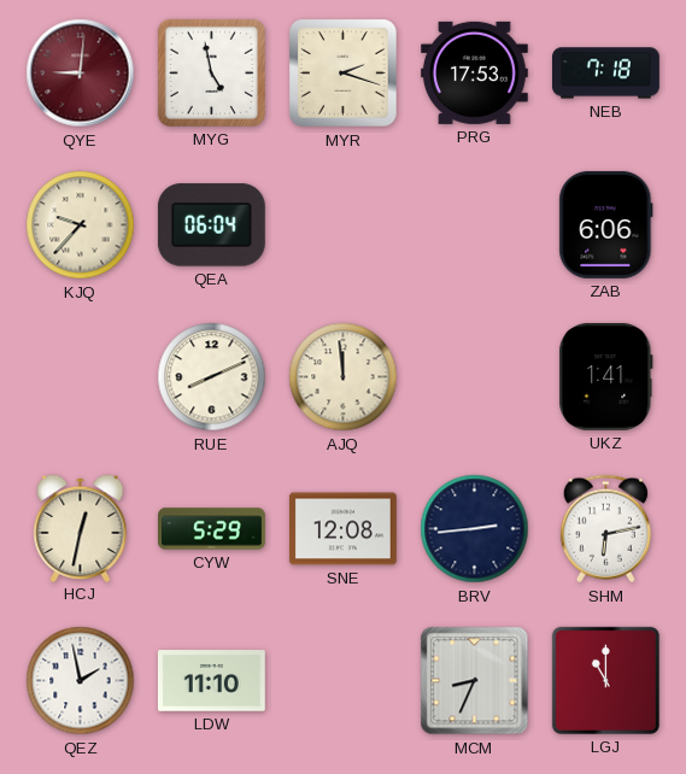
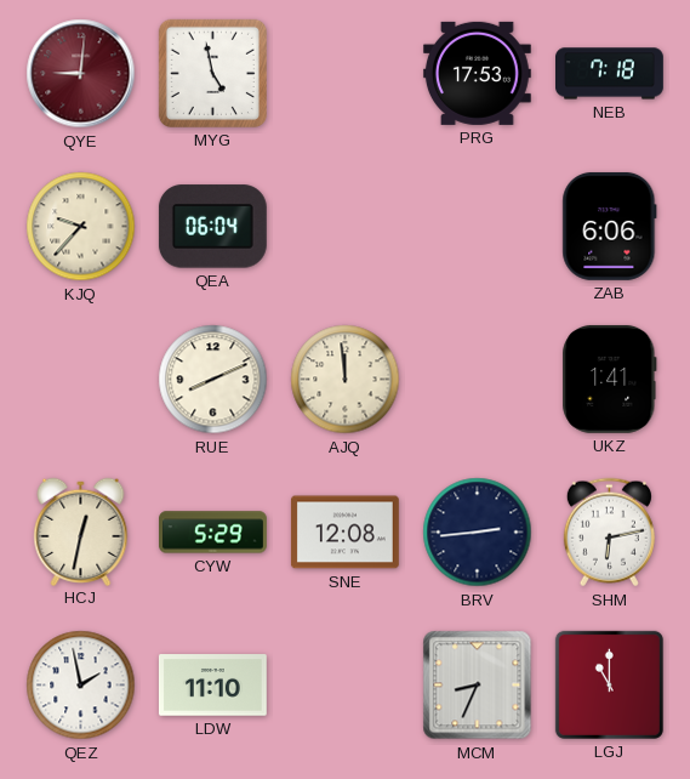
MYR: 2:18 -> none
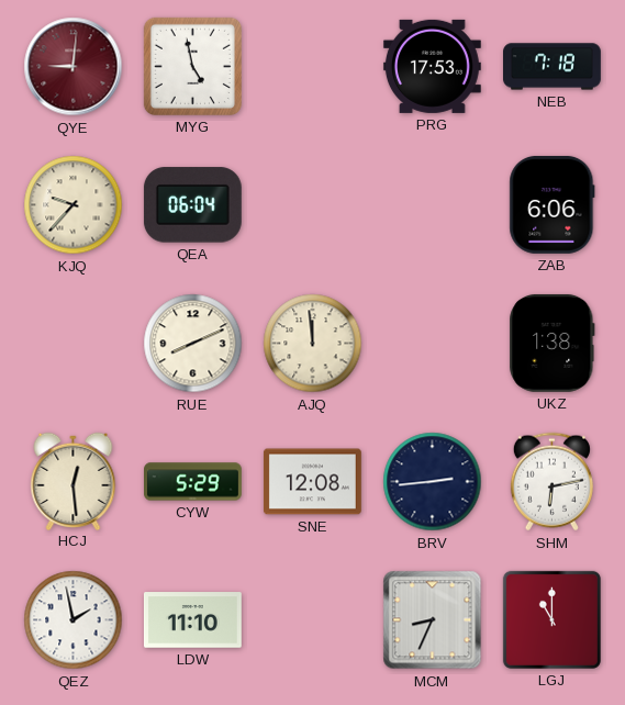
UKZ: 1:41 -> 1:38
HCJ: 12:32 -> 12:29
